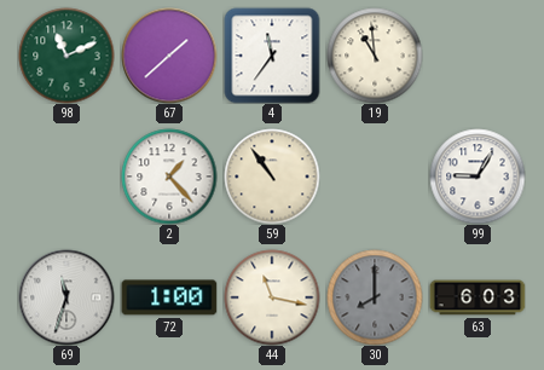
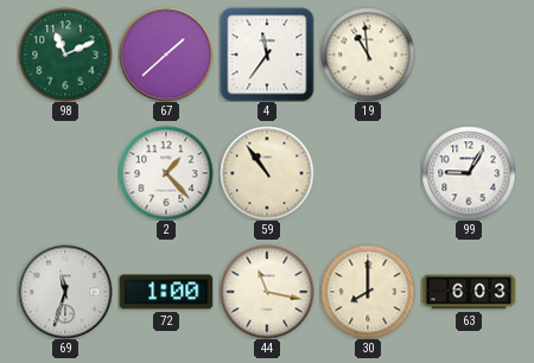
30 dial: grey -> cream
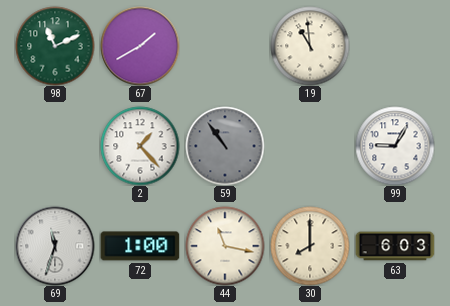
67: 1:38 -> 1:40
4: 11:36 -> none
59 dial: cream -> grey
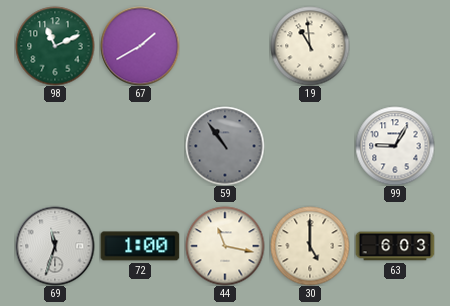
2: 1:23 -> none
30: 8:00 -> 5:00
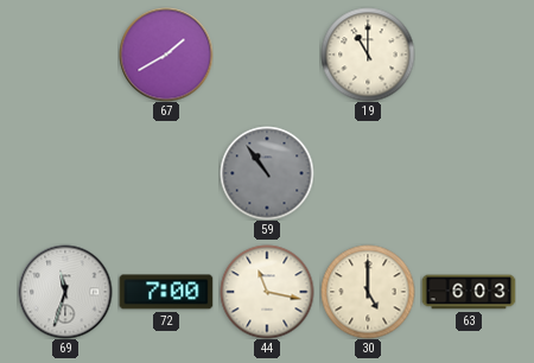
98: 11:11 -> none
19: 10:59 -> 11:00
99: 9:05 -> none
72: 1:00 -> 7:00
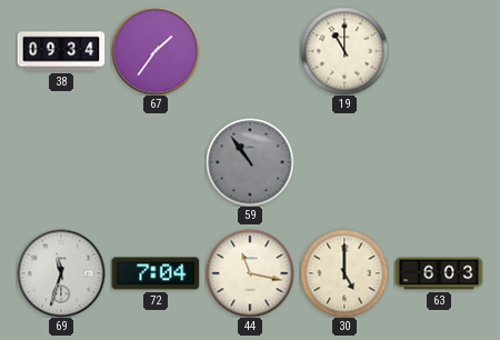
38: none -> 09:34
67: 1:40 -> 1:36
72: 7:00 -> 7:04
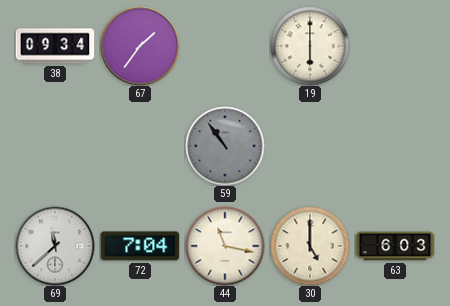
19: 11:00 -> 6:00
69: 11:33 -> 11:38
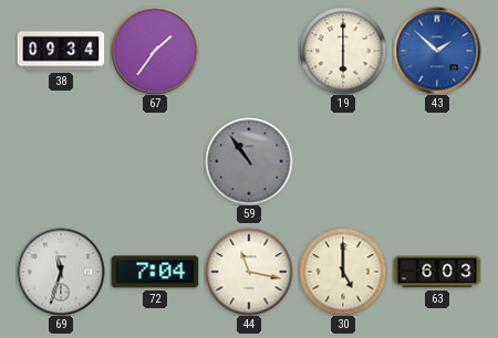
43: none -> 1:52
69: 11:38 -> 11:33
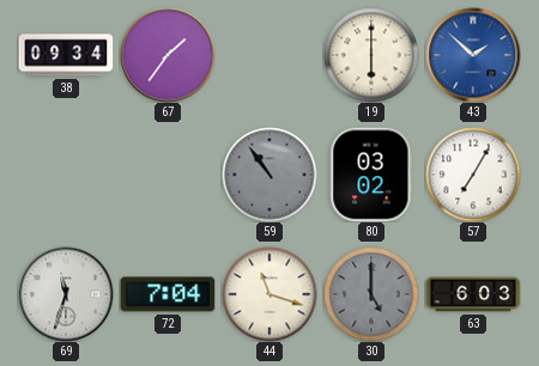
80: none -> 03:02
57: none -> 7:05
44: 11:17 -> 11:18
30 dial: cream -> grey
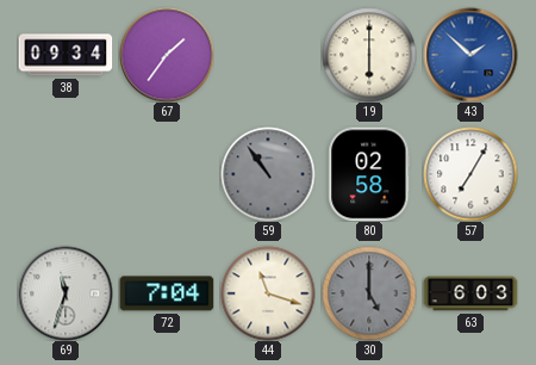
80: 03:02 -> 02:58
